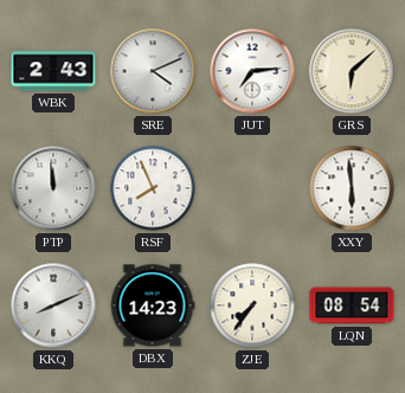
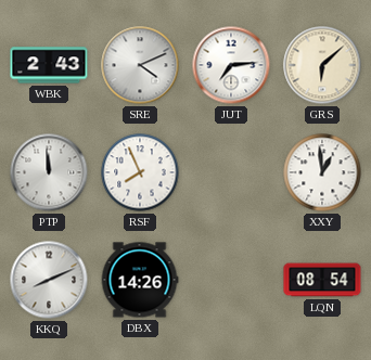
XXY: 5:59 -> 12:59
DBX: 14:23 -> 14:26
ZJE: 7:36 -> none
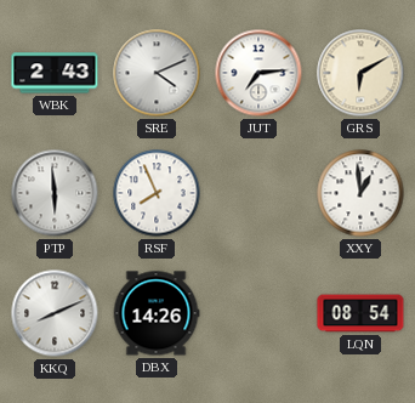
GRS: 6:08 -> 6:10
PTP: 11:59 -> 5:59
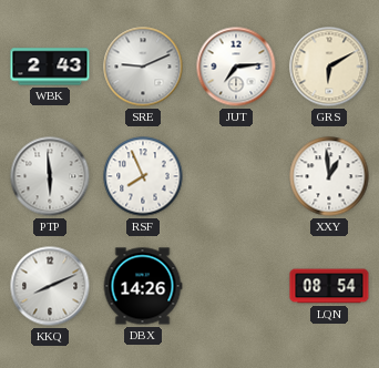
SRE: 4:11 -> 9:11
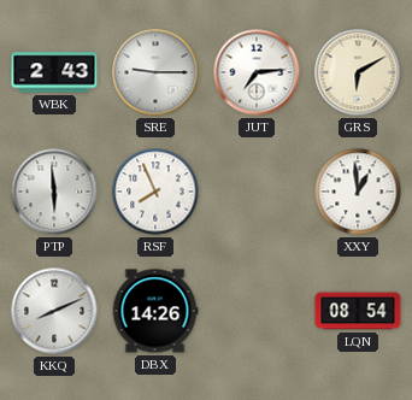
SRE: 9:11 -> 9:15
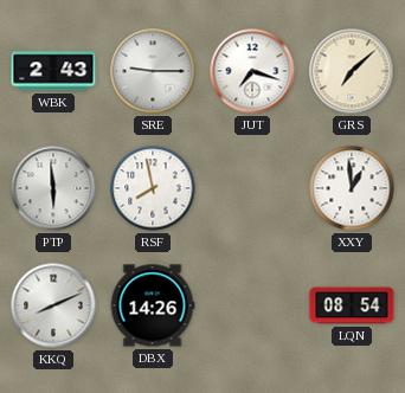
JUT: 7:14 -> 7:18
GRS: 6:10 -> 7:08
RSF: 7:56 -> 7:58
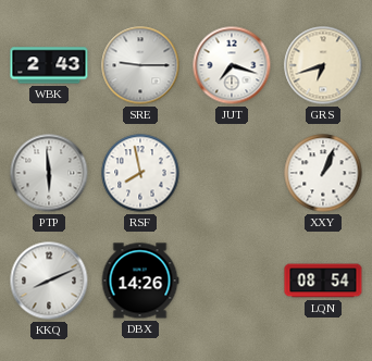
GRS: 7:08 -> 6:42
XXY: 12:59 -> 1:04
